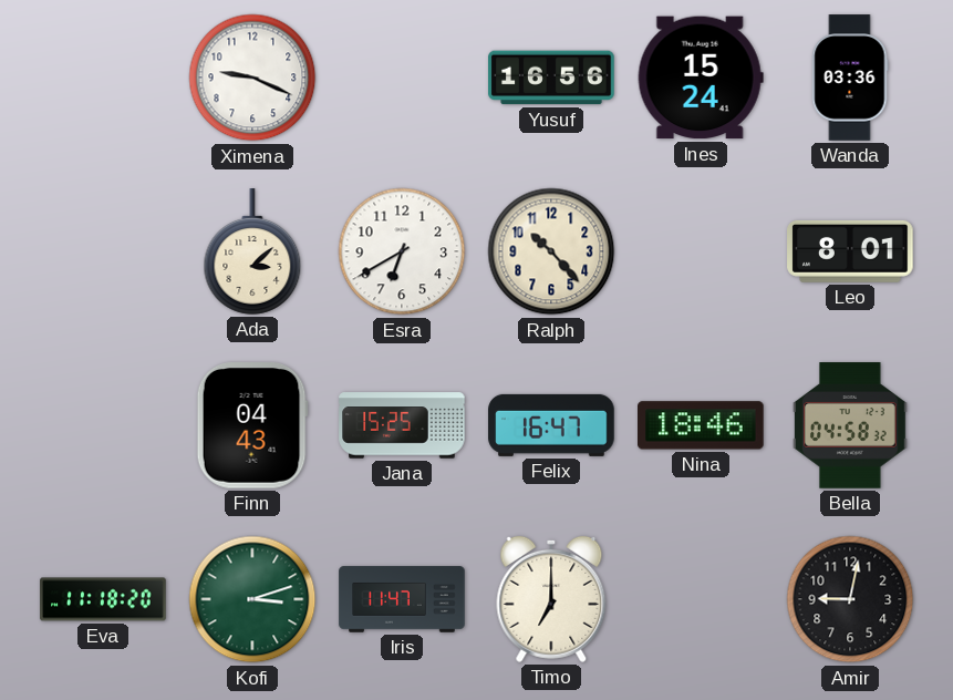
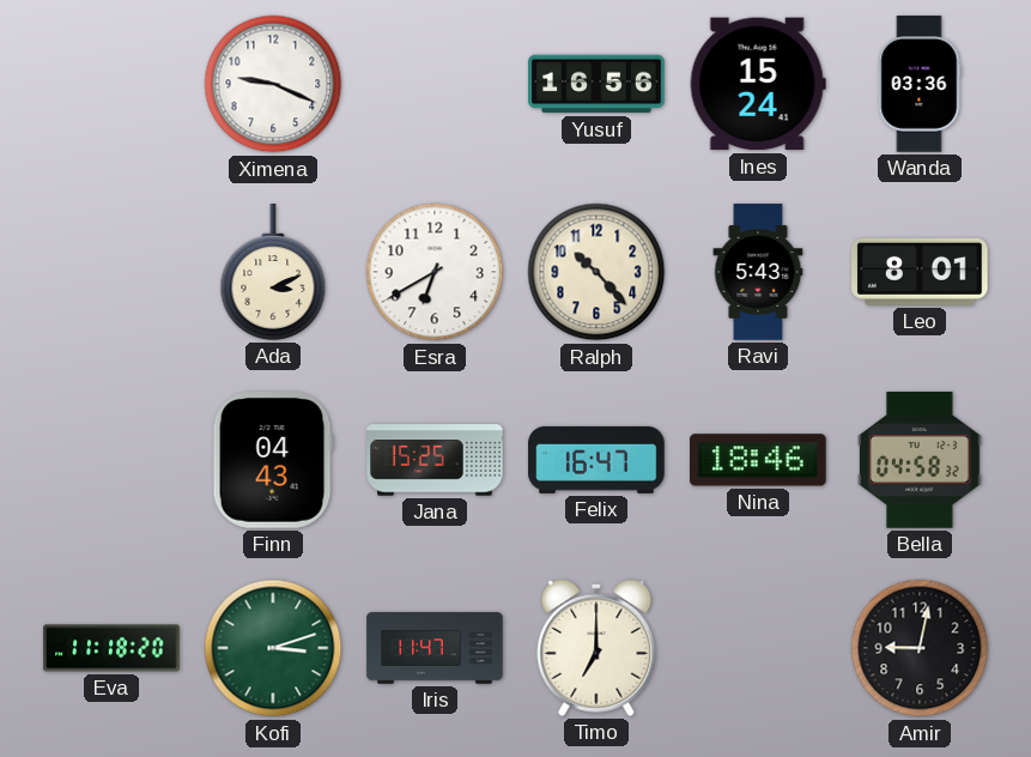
Ada: 3:08 -> 3:11
Ravi: none -> 5:43
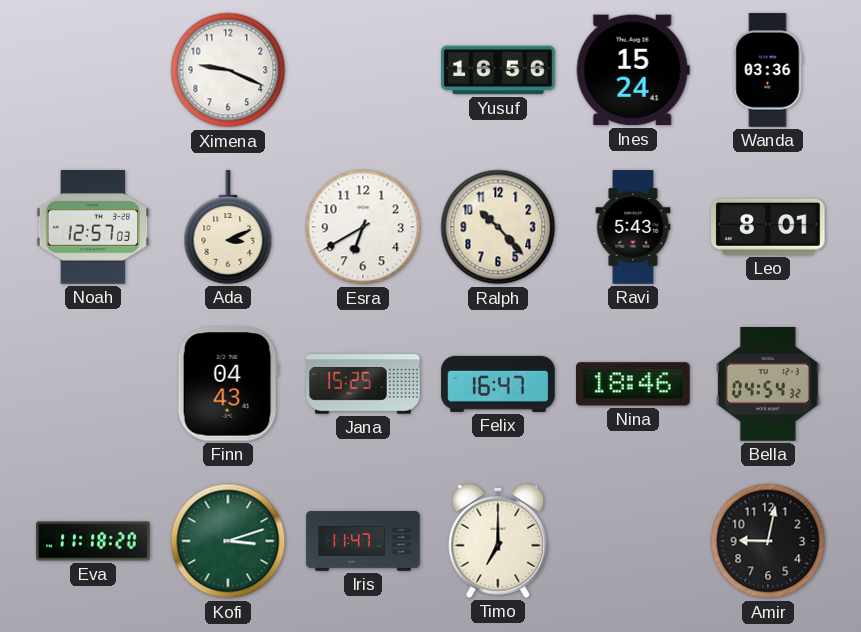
Noah: none -> 12:57
Bella: 04:58 -> 04:54
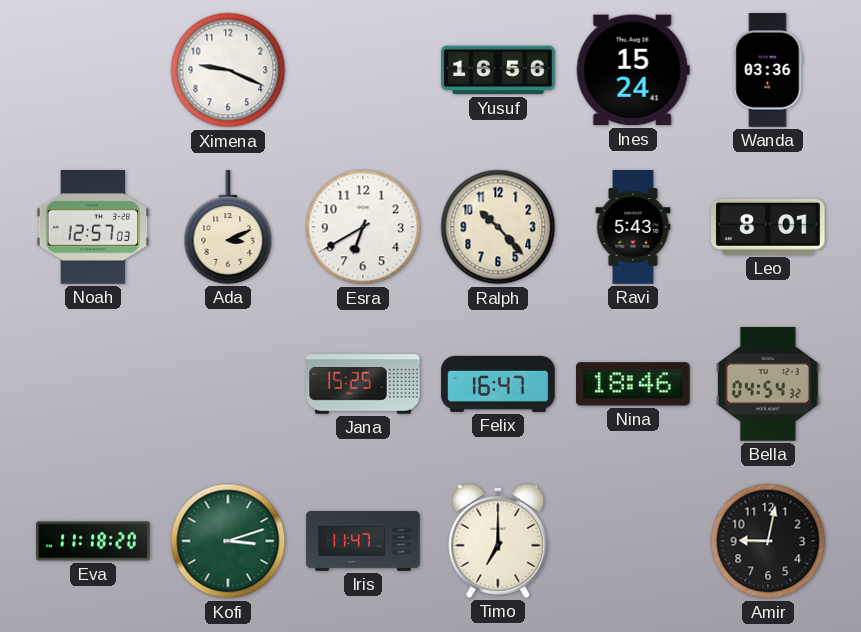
Finn: 04:43 -> none
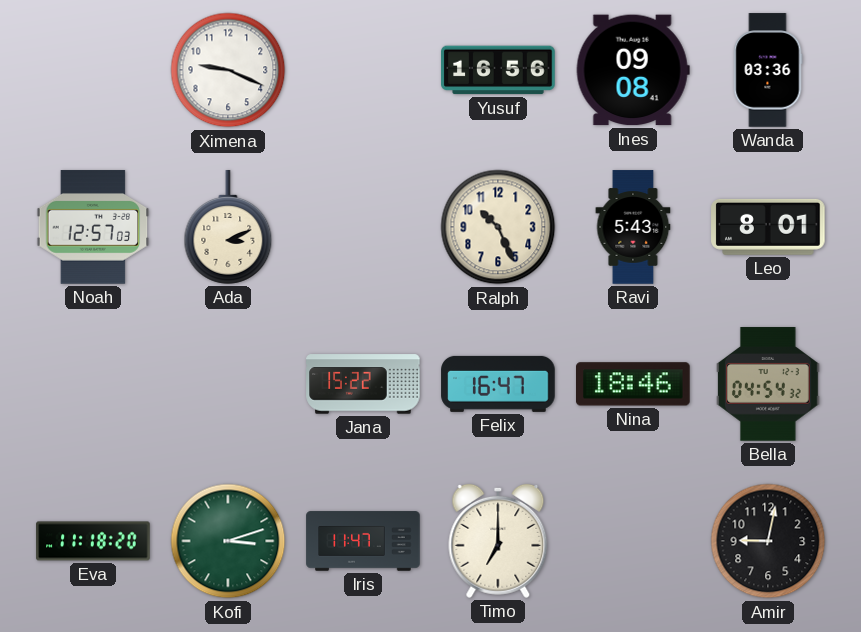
Ines: 15:24 -> 09:08
Esra: 6:40 -> none
Ralph: 10:23 -> 10:26
Jana: 15:25 -> 15:22
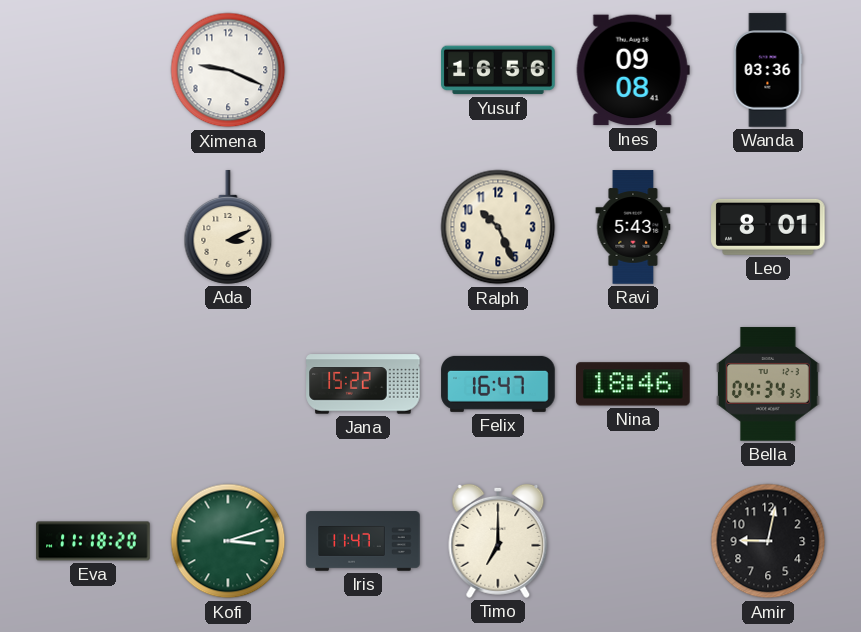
Noah: 12:57 -> none
Bella: 04:54 -> 04:34
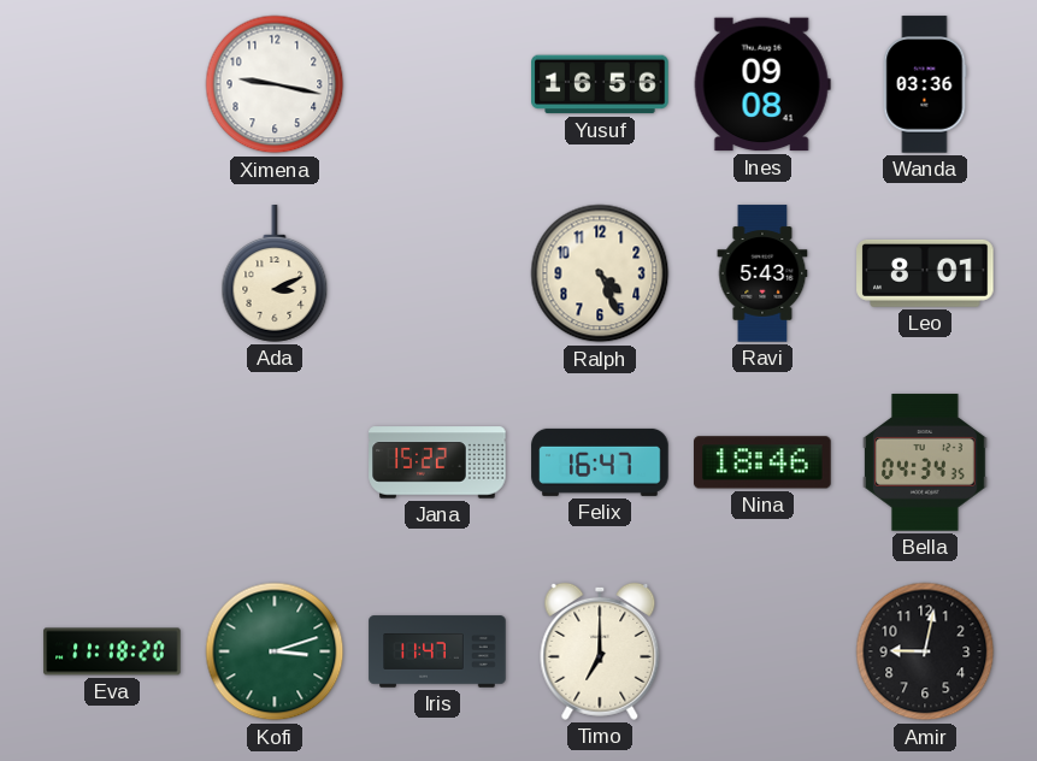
Ximena: 9:19 -> 9:17
Ralph: 10:26 -> 4:26
